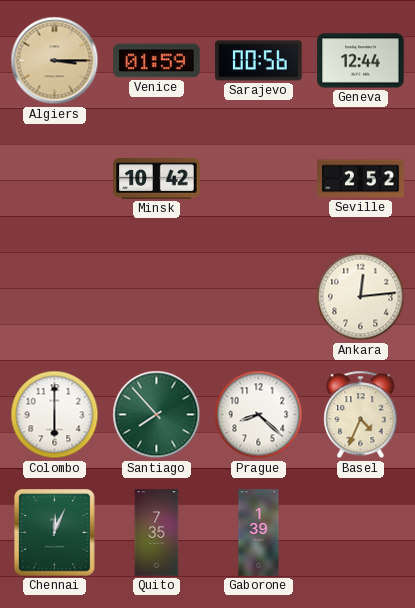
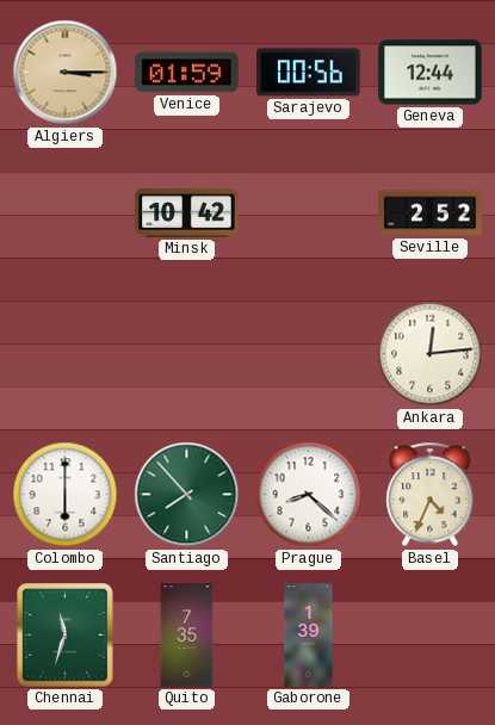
Chennai: 12:04 -> 11:33
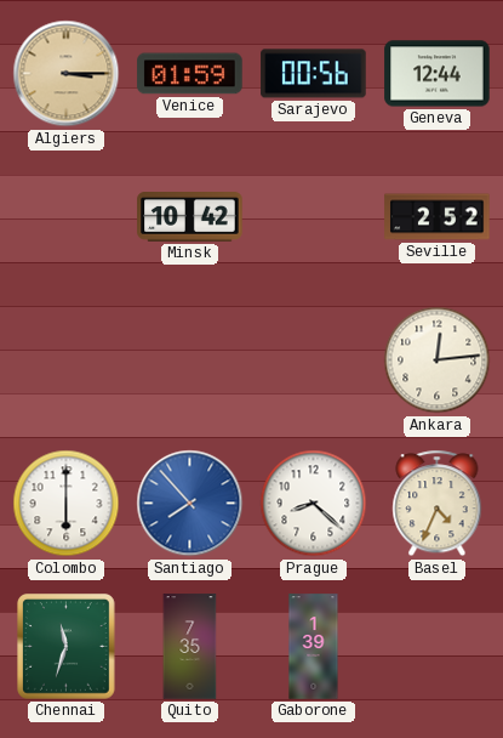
Santiago dial: green -> blue
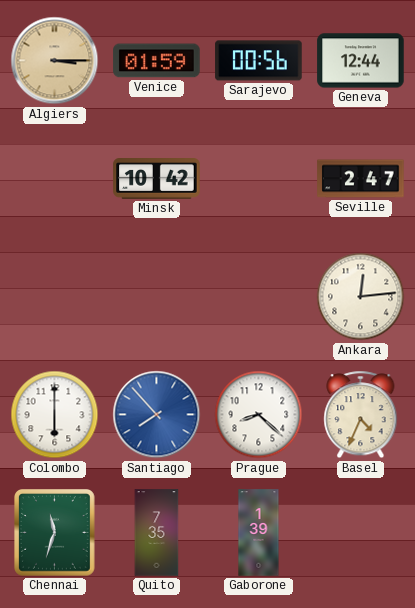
Seville: 2:52 -> 2:47
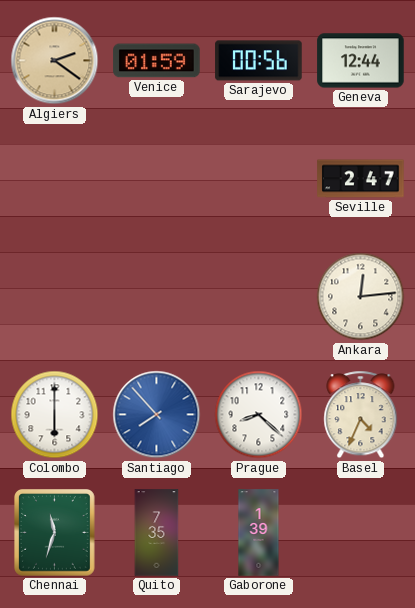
Algiers: 3:15 -> 2:21
Minsk: 10:42 -> none
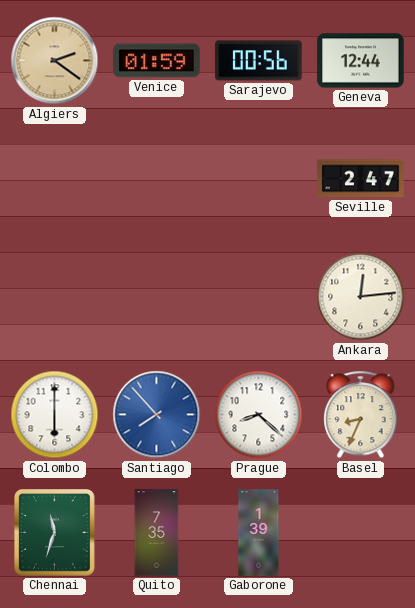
Basel: 4:34 -> 8:34
